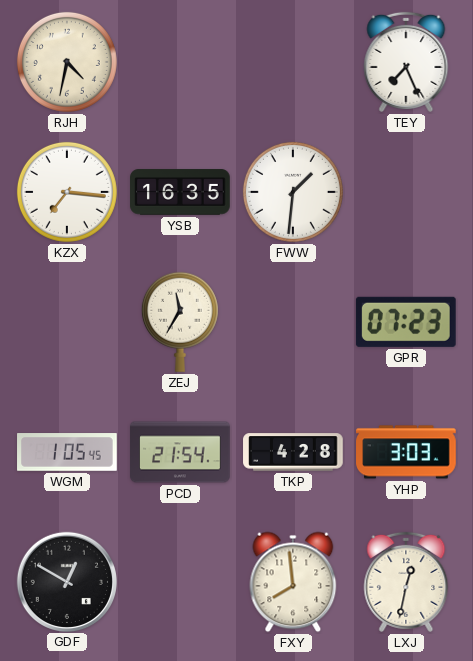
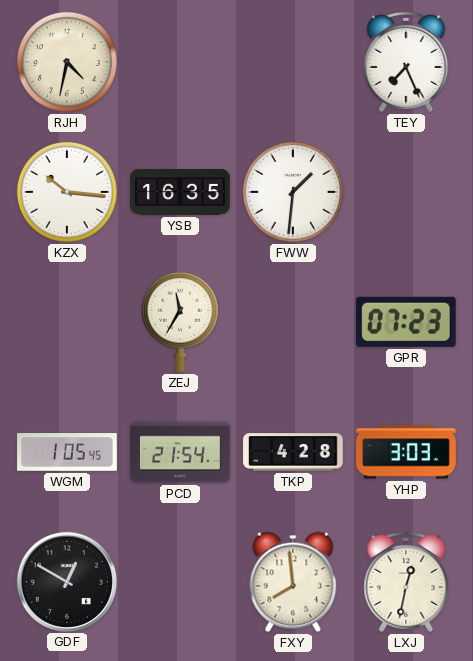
KZX: 7:16 -> 10:16
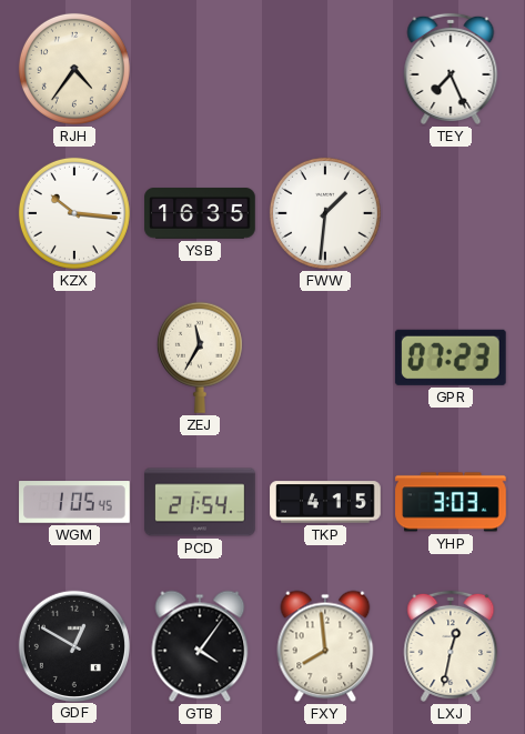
RJH: 4:32 -> 4:36
TKP: 4:28 -> 4:15
GTB: none -> 4:06
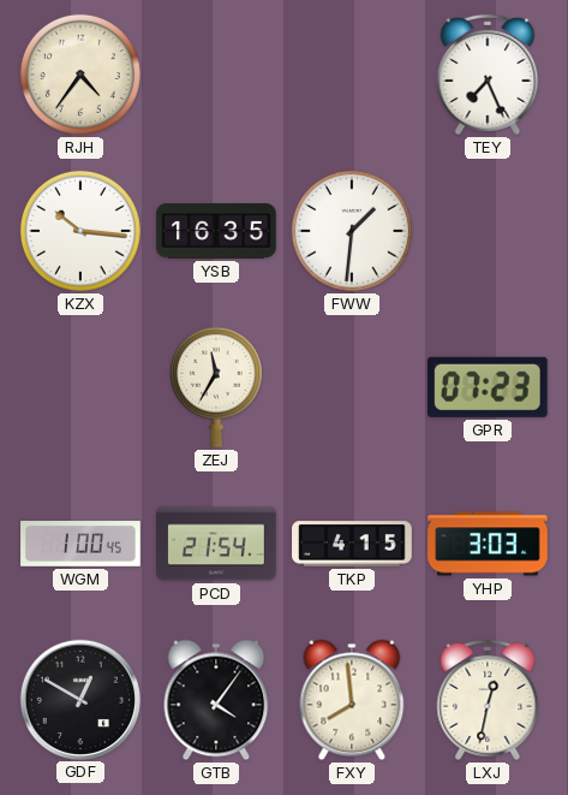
WGM: 1:05 -> 1:00
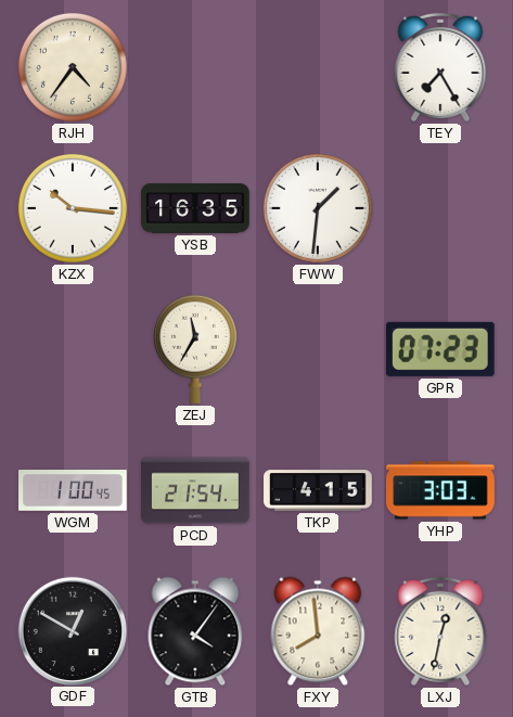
TEY: 7:26 -> 7:25
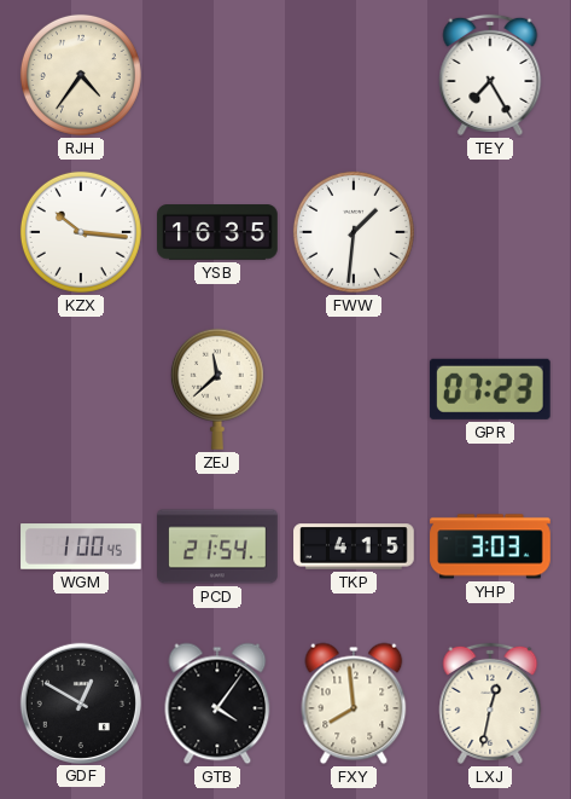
ZEJ: 11:35 -> 11:38
